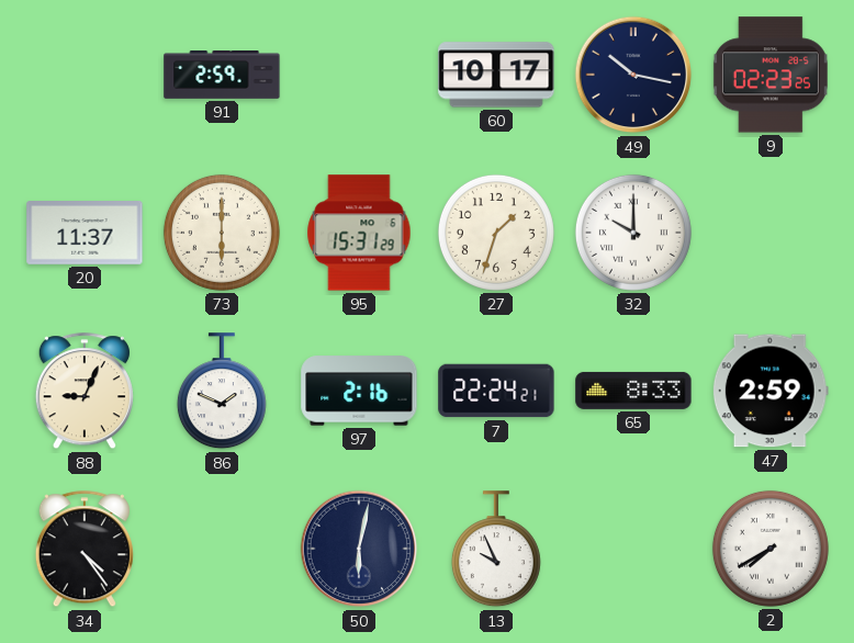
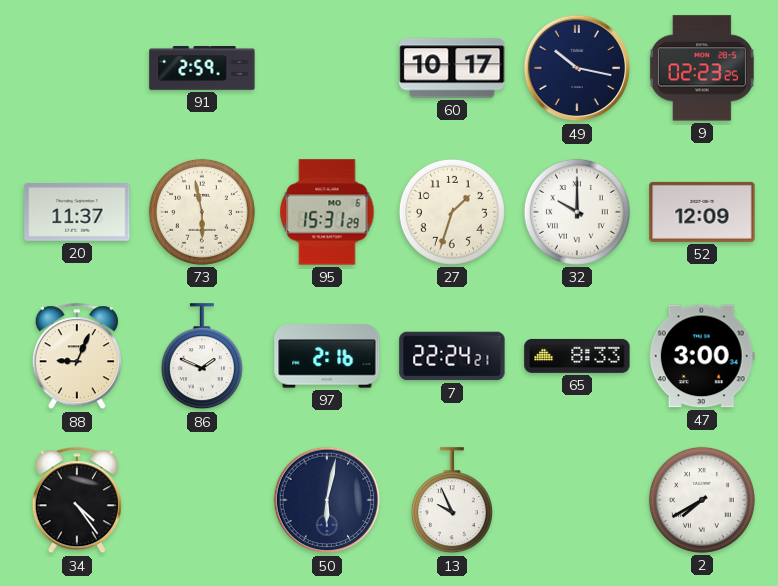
73: 6:00 -> 5:58
52: none -> 12:09
47: 2:59 -> 3:00
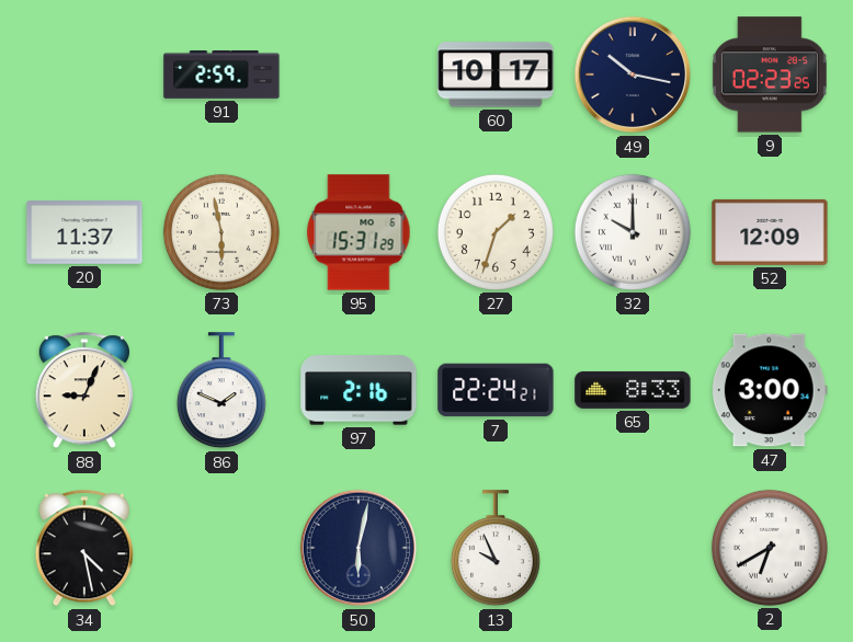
34: 4:24 -> 4:28
2: 7:40 -> 6:40
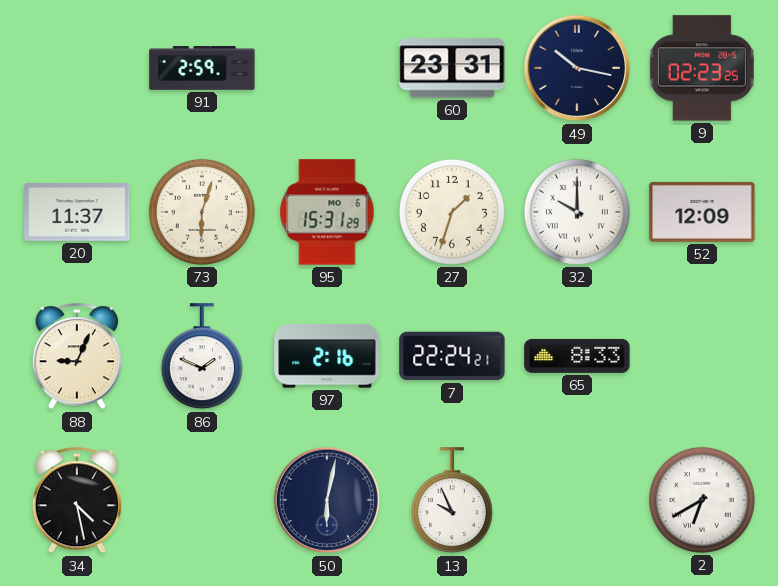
60: 10:17 -> 23:31
73: 5:58 -> 6:03
47: 3:00 -> none
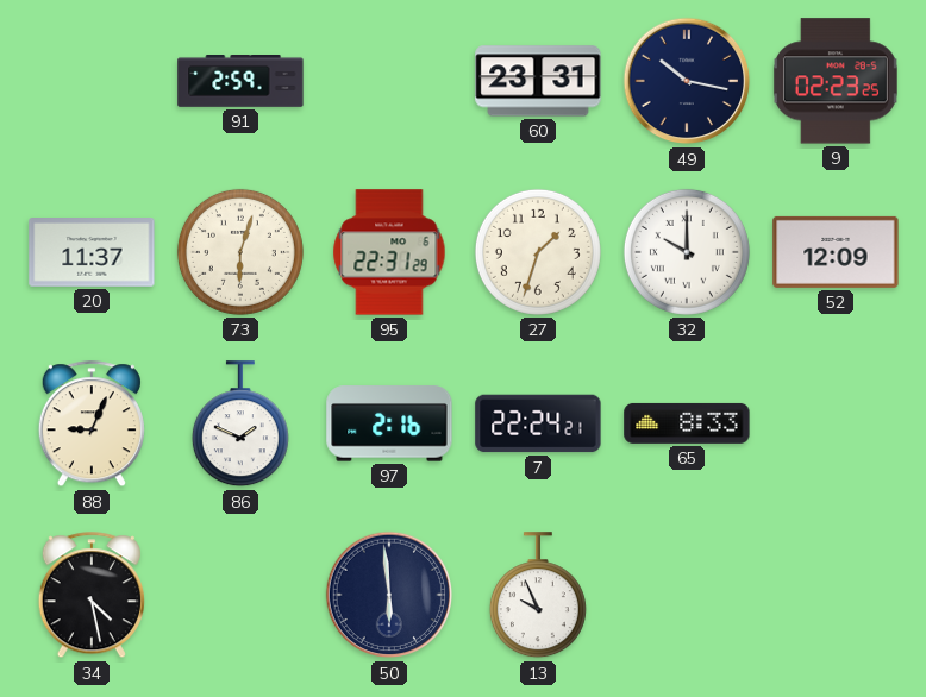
95: 15:31 -> 22:31
50: 6:02 -> 5:59
2: 6:40 -> none
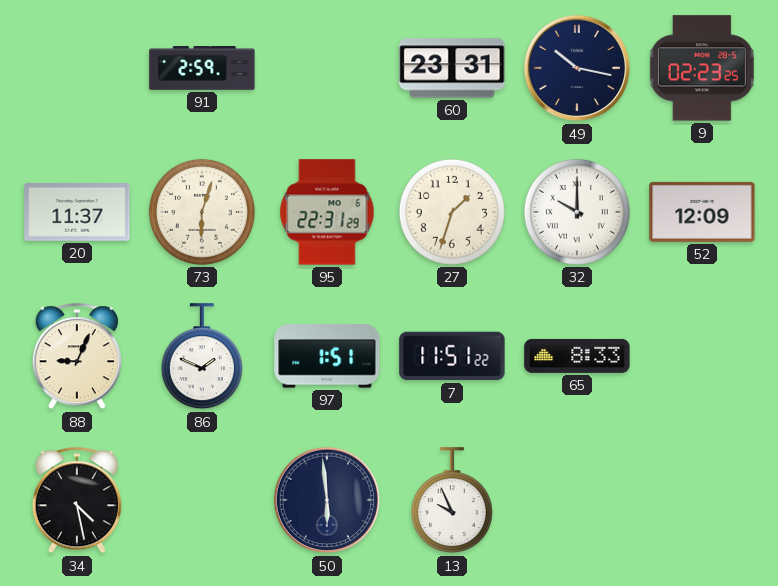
97: 2:16 -> 1:51
7: 22:24 -> 11:51
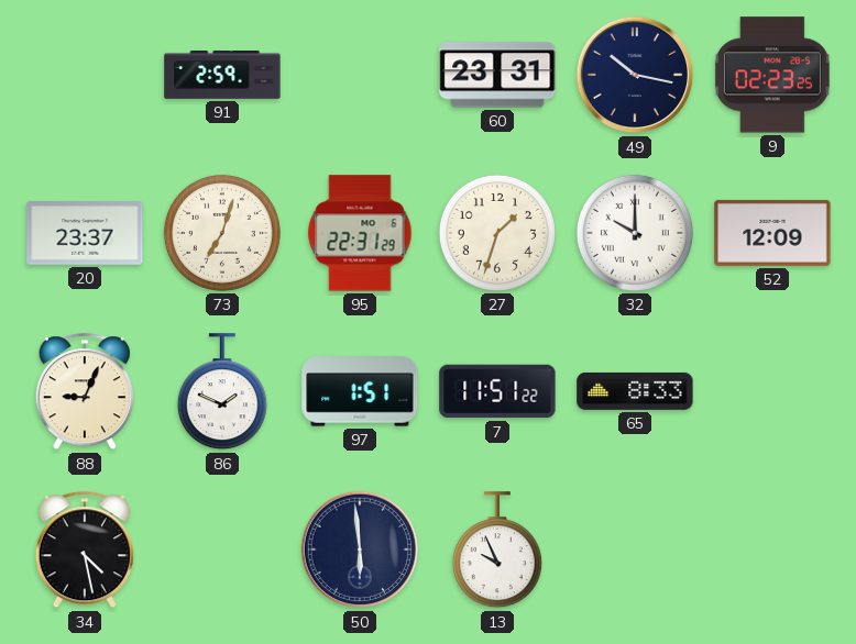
20: 11:37 -> 23:37
73: 6:03 -> 7:03
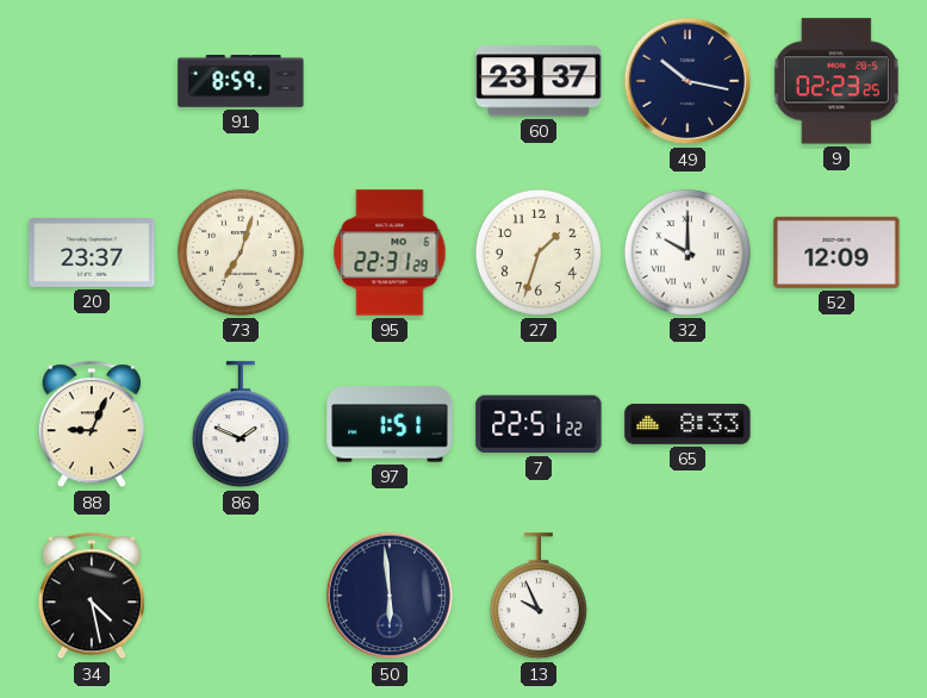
91: 2:59 -> 8:59
60: 23:31 -> 23:37
7: 11:51 -> 22:51
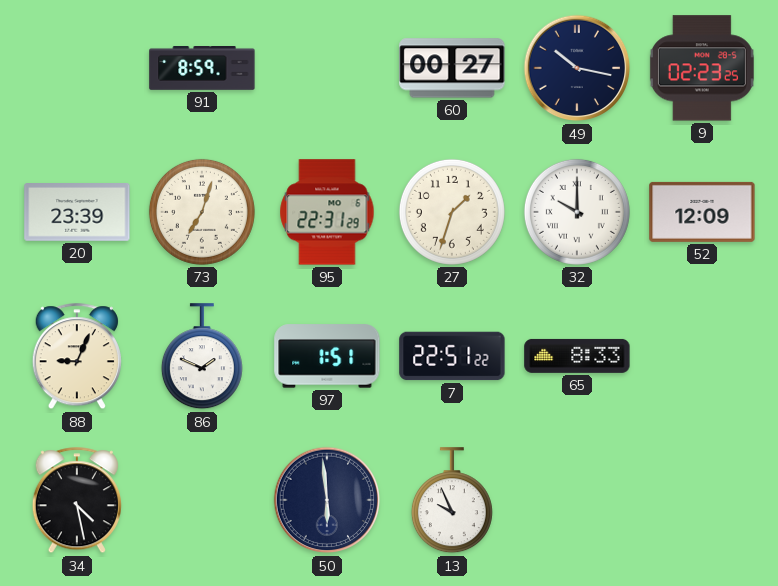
60: 23:37 -> 00:27
20: 23:37 -> 23:39
